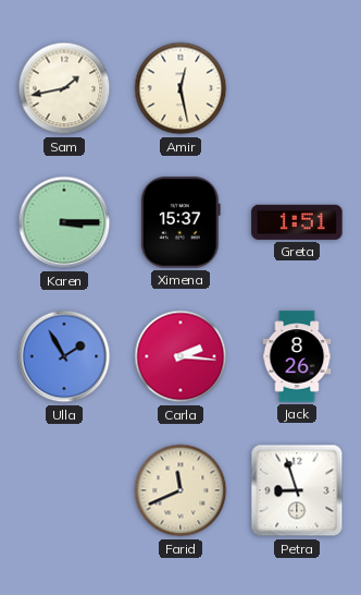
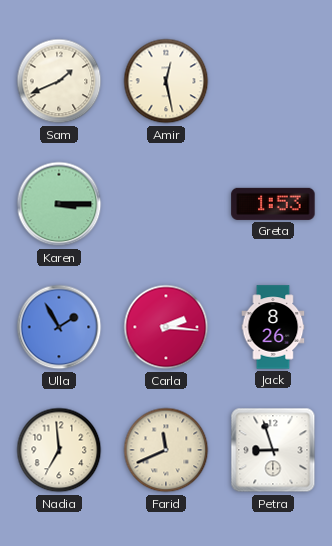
Sam: 1:43 -> 1:41
Ximena: 15:37 -> none
Greta: 1:51 -> 1:53
Nadia: none -> 6:59
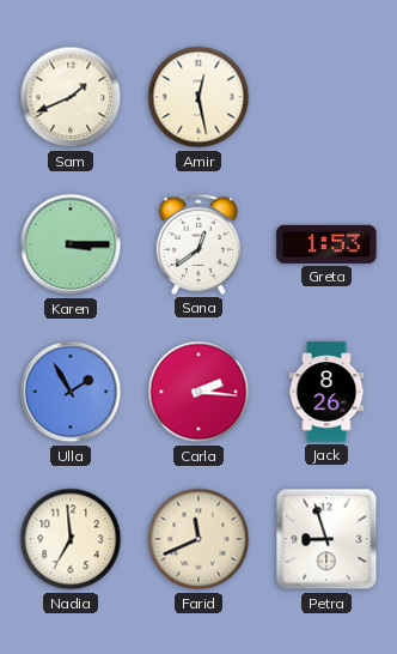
Sana: none -> 12:39
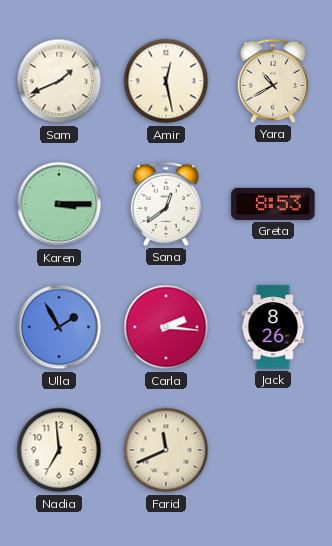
Yara: none -> 10:40
Greta: 1:53 -> 8:53
Petra: 8:57 -> none
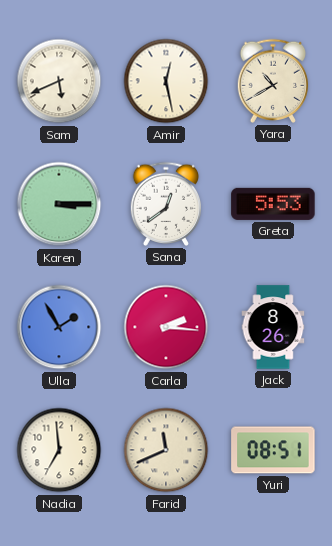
Sam: 1:41 -> 5:41
Greta: 8:53 -> 5:53
Yuri: none -> 08:51
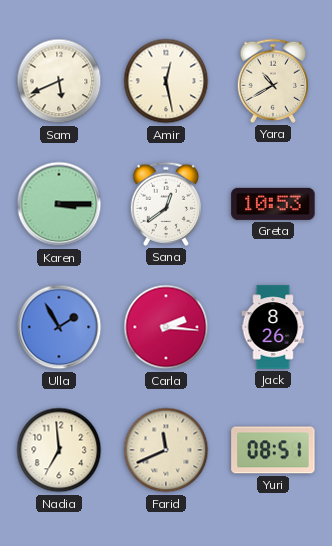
Greta: 5:53 -> 10:53
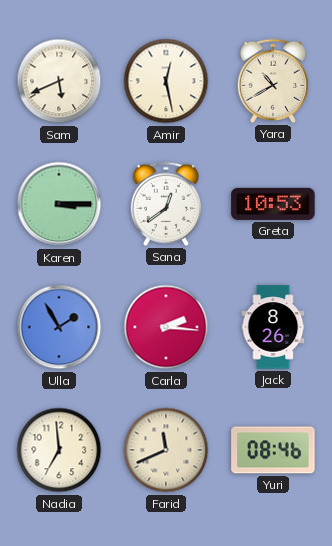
Yuri: 08:51 -> 08:46
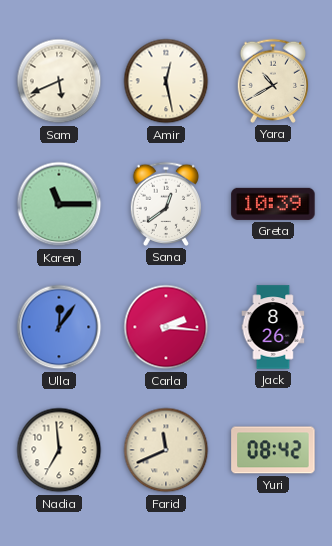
Karen: 3:15 -> 11:15
Greta: 10:53 -> 10:39
Ulla: 1:55 -> 12:06
Yuri: 08:46 -> 08:42
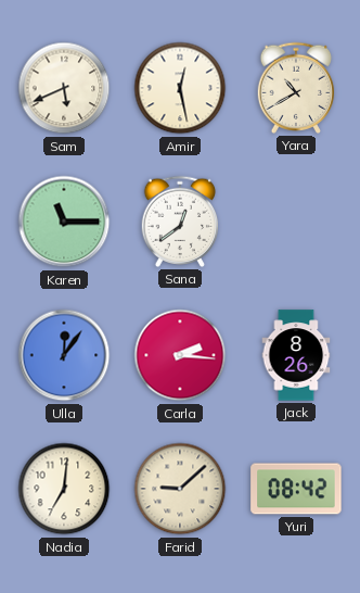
Greta: 10:39 -> none
Nadia: 6:59 -> 7:01
Farid: 11:41 -> 9:08
